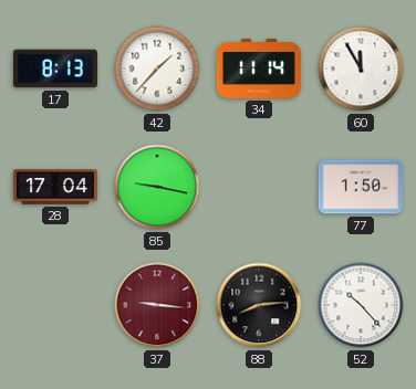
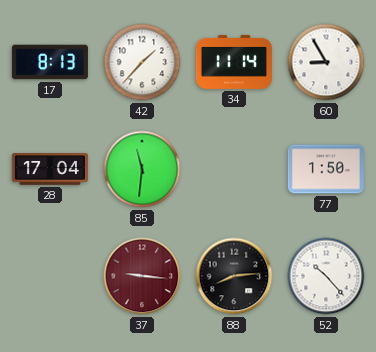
60: 11:55 -> 8:55
85: 9:17 -> 11:31
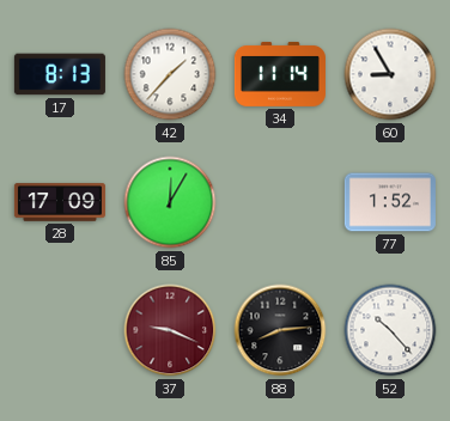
28: 17:04 -> 17:09
85: 11:31 -> 12:05
77: 1:50 -> 1:52
37: 9:16 -> 9:19
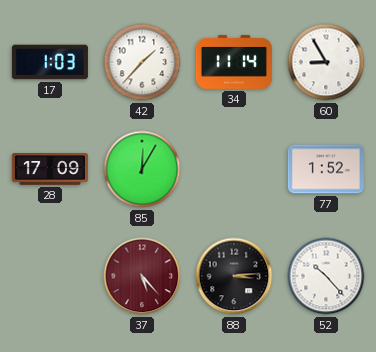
17: 8:13 -> 1:03
37: 9:19 -> 5:23
88: 8:14 -> 3:14
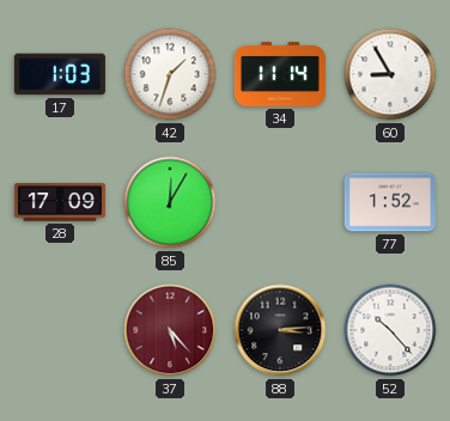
42: 1:37 -> 1:33
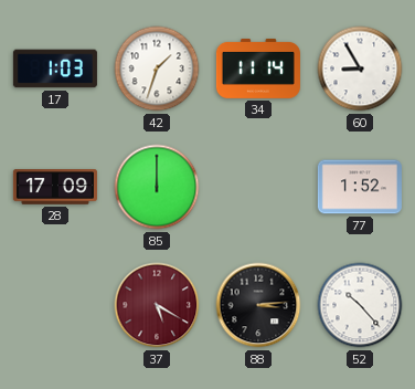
85: 12:05 -> 12:00
37: 5:23 -> 5:20
